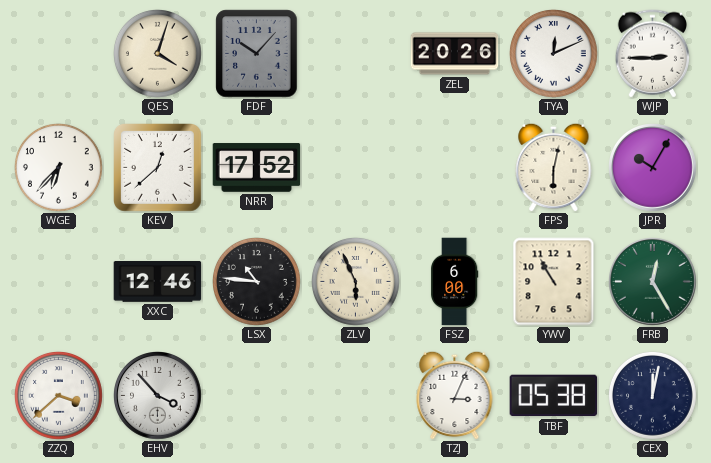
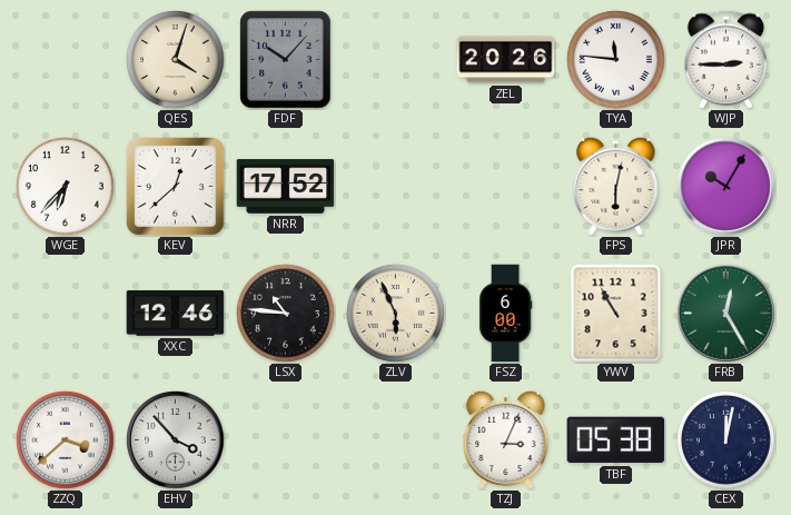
TYA: 12:11 -> 11:46
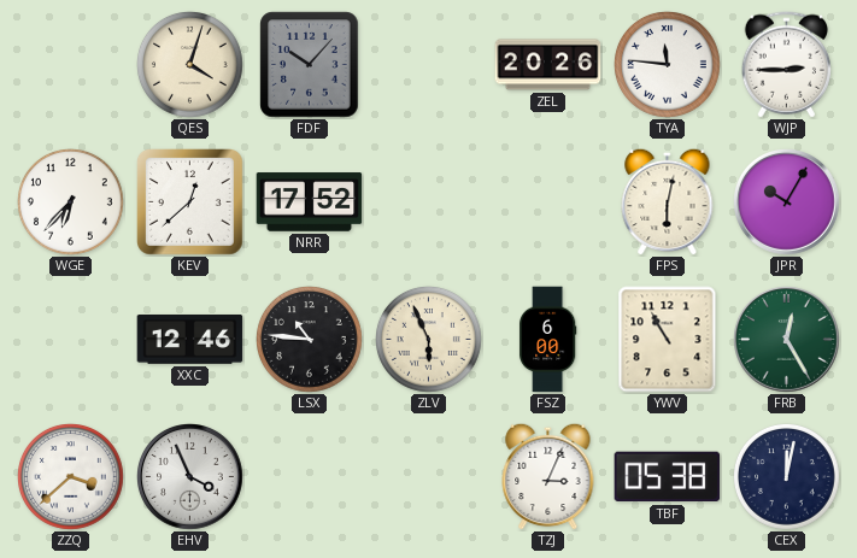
EHV: 3:53 -> 3:56
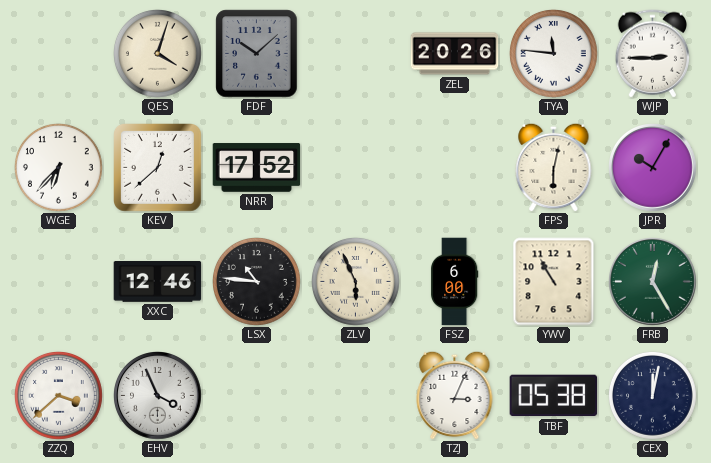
FDF: 10:07 -> 10:08
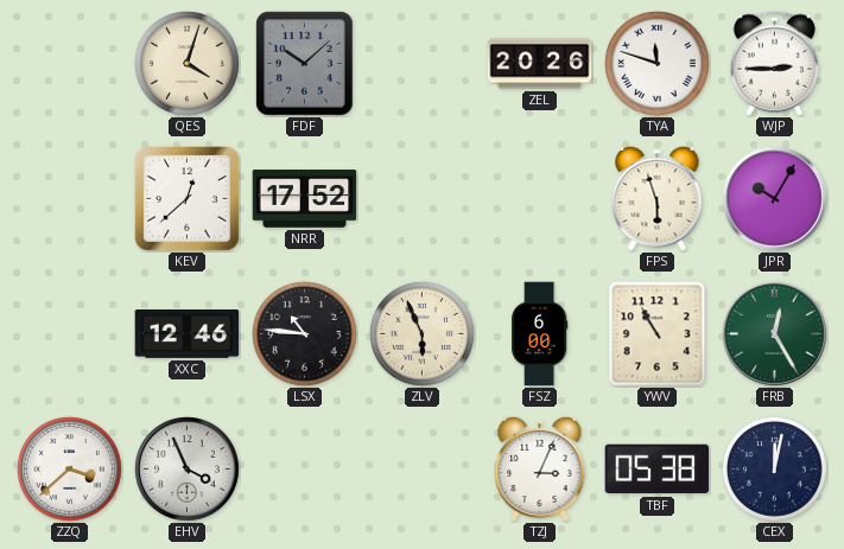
TYA: 11:46 -> 11:48
WGE: 6:37 -> none
FPS: 6:02 -> 5:57
